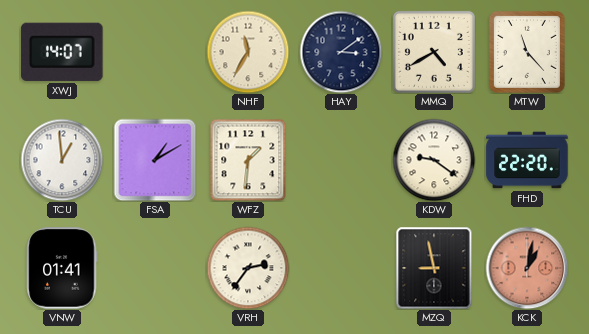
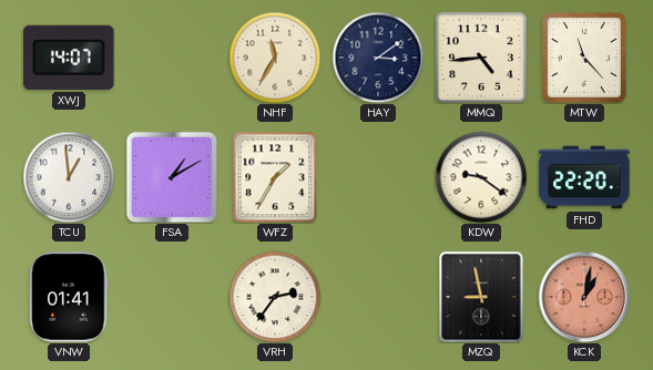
MMQ: 4:40 -> 4:44
WFZ: 1:31 -> 1:35
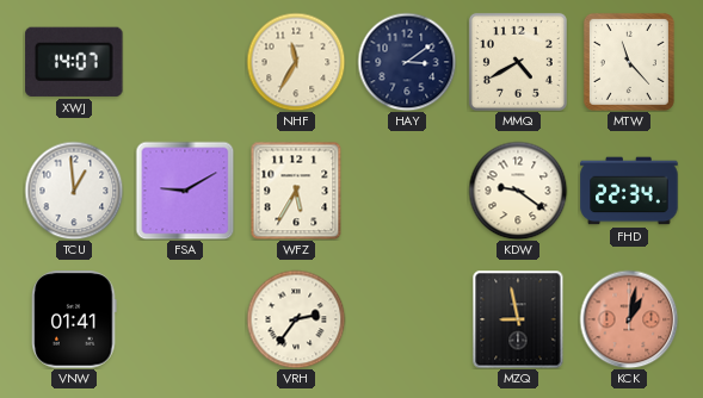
MMQ: 4:44 -> 4:40
FSA: 1:10 -> 9:10
WFZ: 1:35 -> 5:35
FHD: 22:20 -> 22:34
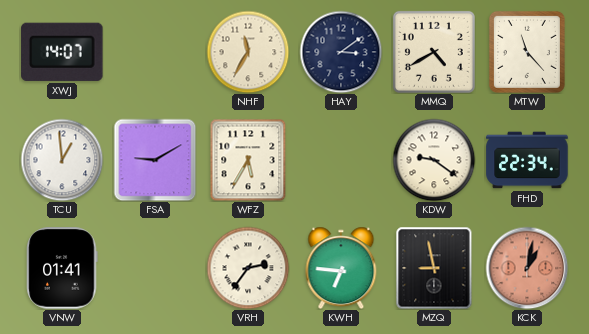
KWH: none -> 6:46
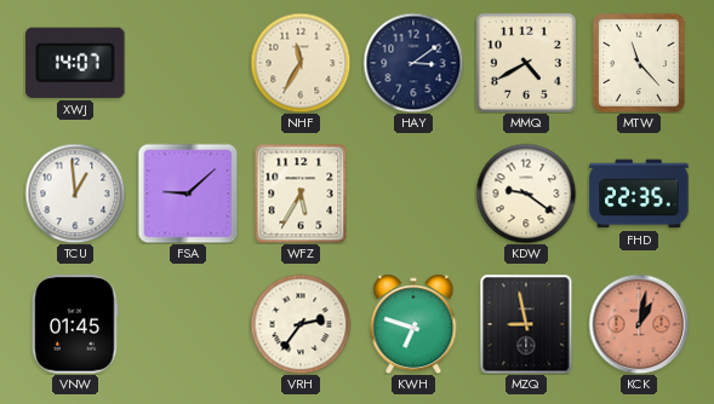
FSA: 9:10 -> 9:08
FHD: 22:34 -> 22:35
VNW: 01:41 -> 01:45
KWH: 6:46 -> 6:48
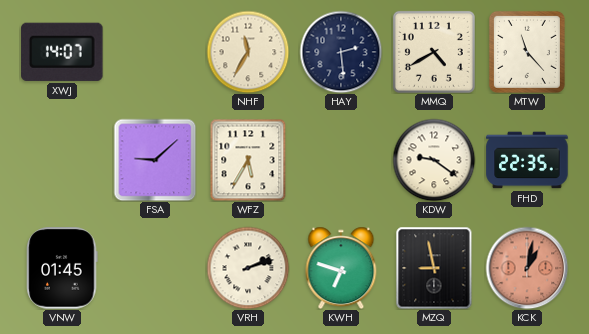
HAY: 3:09 -> 2:29
TCU: 12:59 -> none
VRH: 2:36 -> 2:12
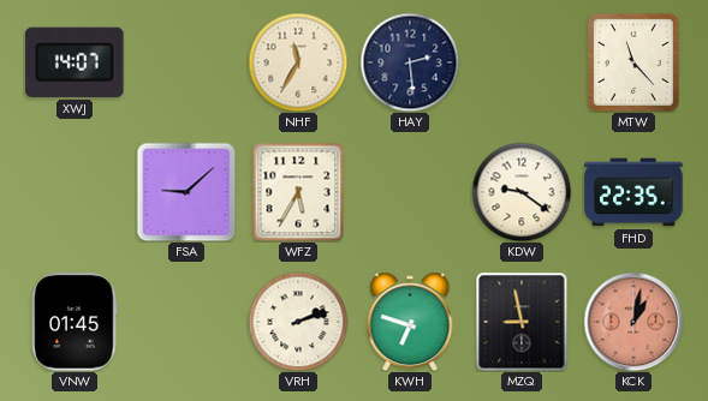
MMQ: 4:40 -> none
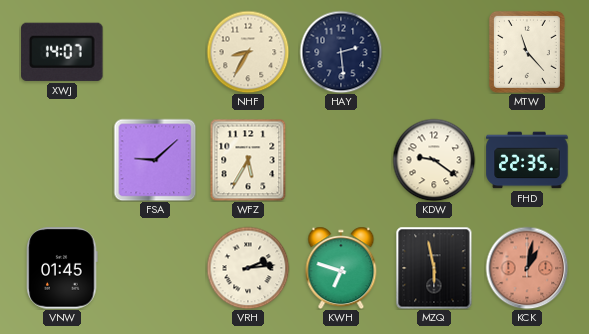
NHF: 11:35 -> 8:35
VRH: 2:12 -> 2:14
MZQ: 8:58 -> 5:58
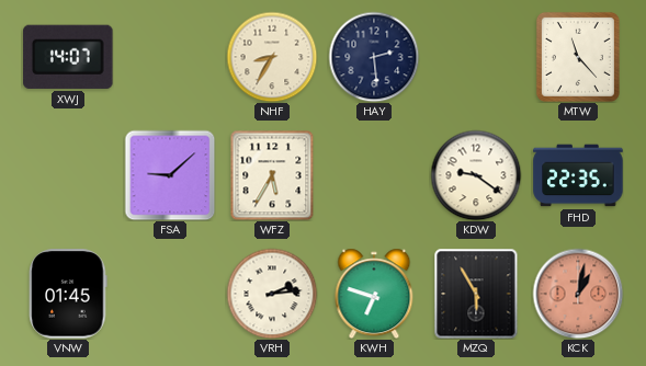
MZQ: 5:58 -> 5:55
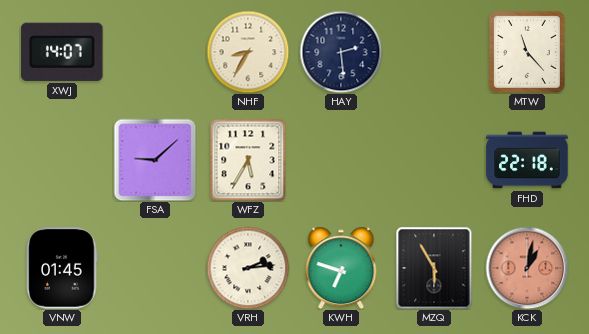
KDW: 9:21 -> none
FHD: 22:35 -> 22:18
